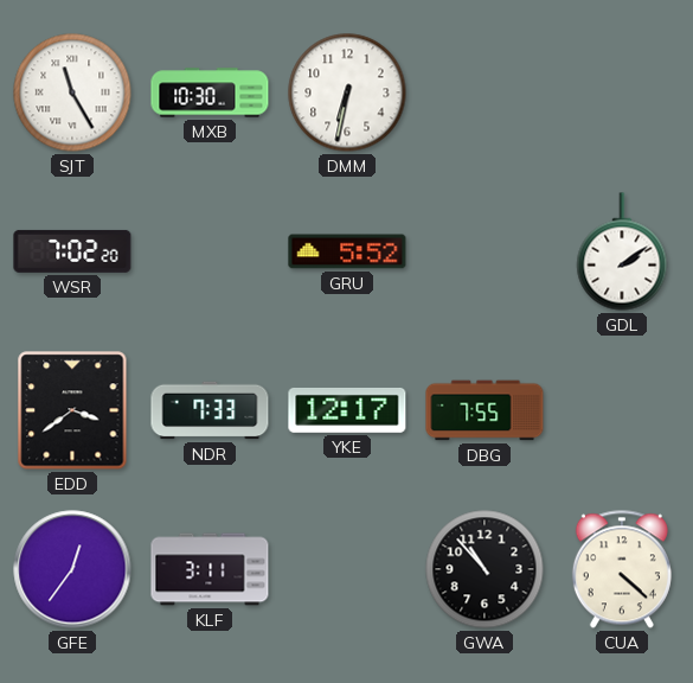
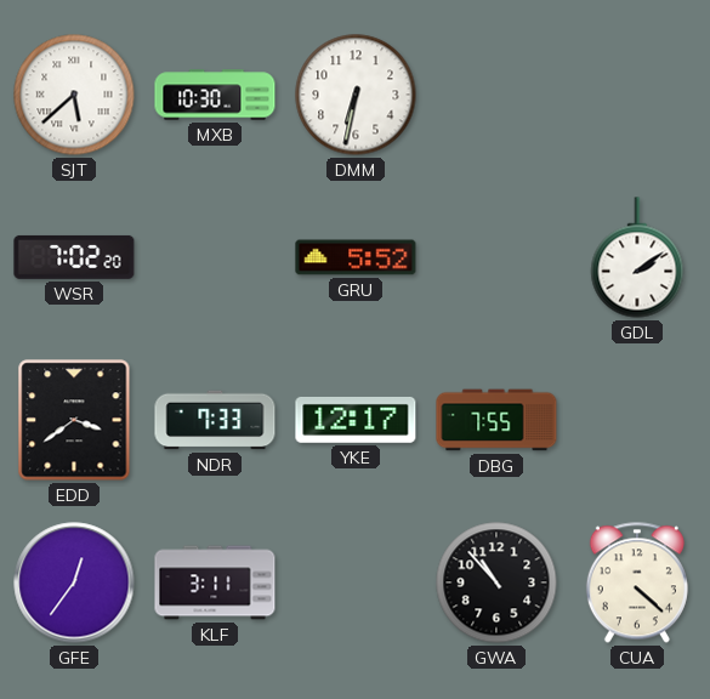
SJT: 11:25 -> 5:38
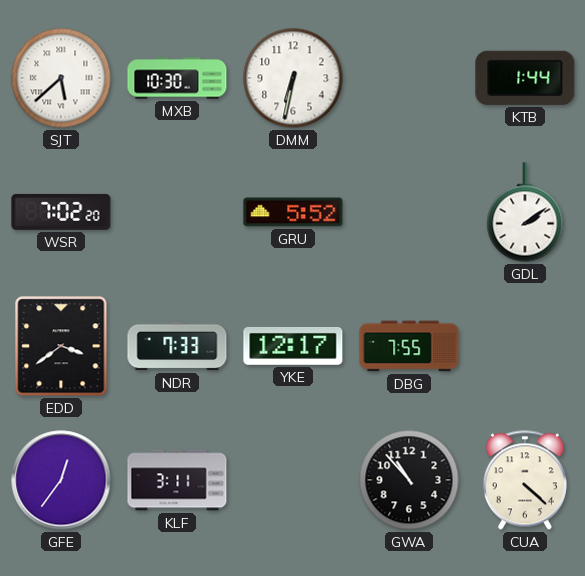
KTB: none -> 1:44
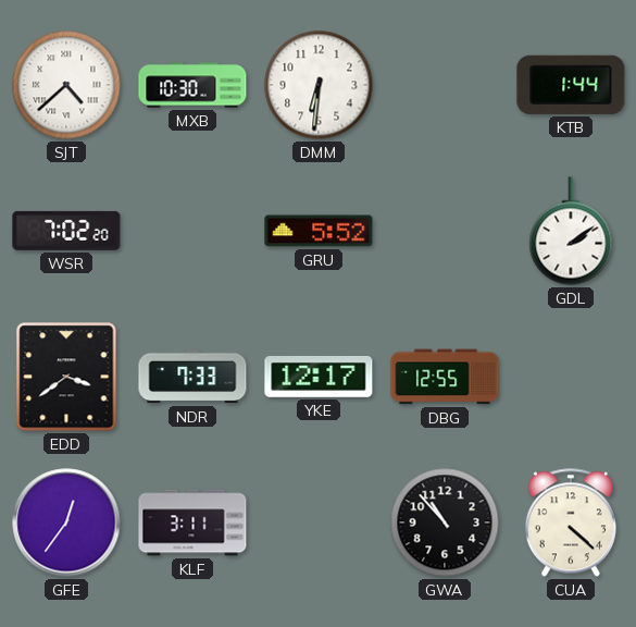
SJT: 5:38 -> 4:38
DMM: 6:32 -> 6:31
DBG: 7:55 -> 12:55
